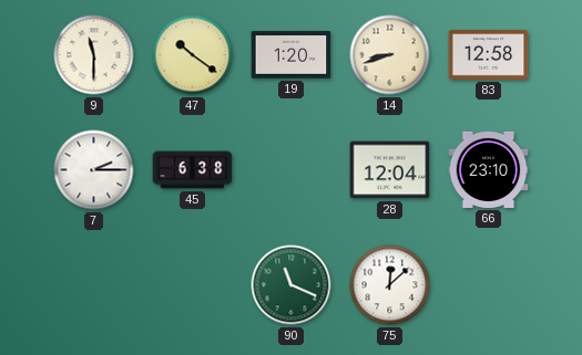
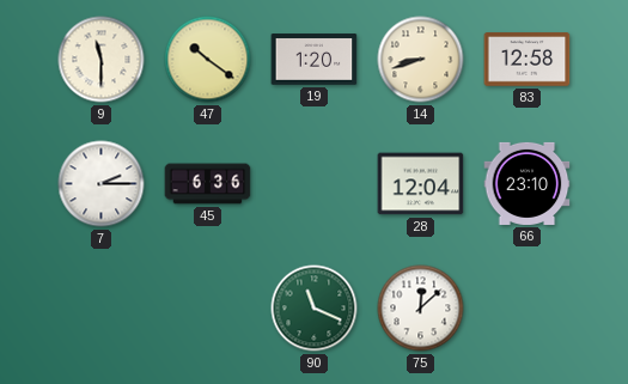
45: 6:38 -> 6:36
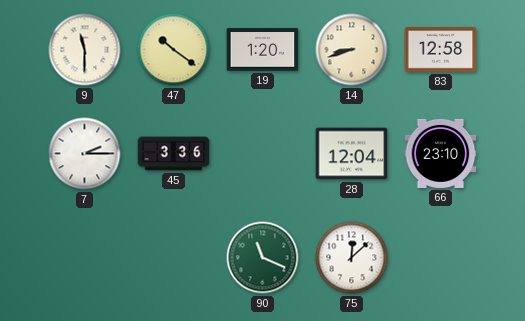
45: 6:36 -> 3:36
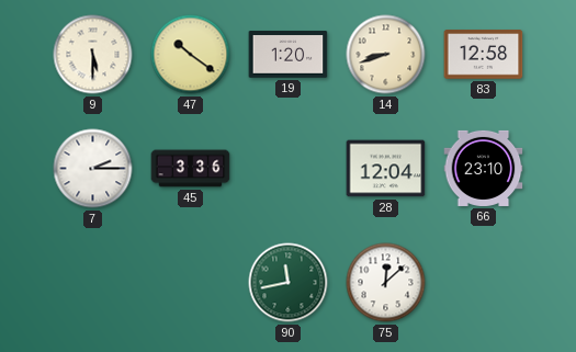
9: 11:30 -> 5:30
90: 11:19 -> 11:43
